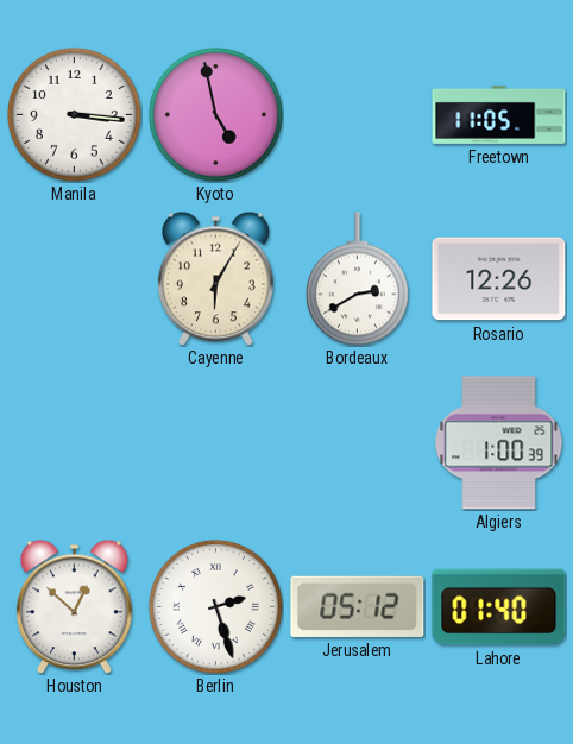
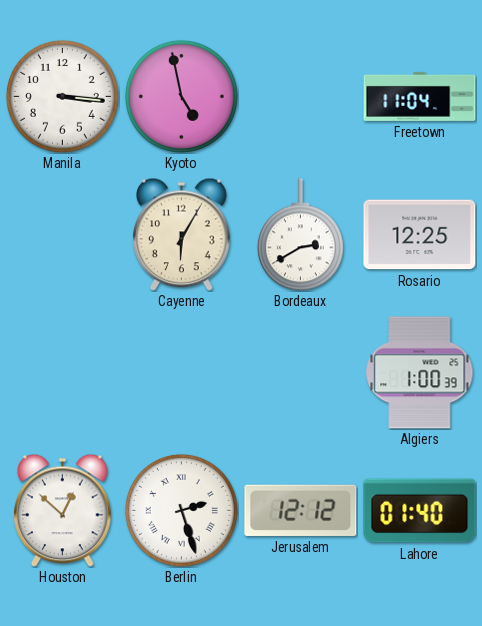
Freetown: 11:05 -> 11:04
Rosario: 12:26 -> 12:25
Jerusalem: 05:12 -> 12:12
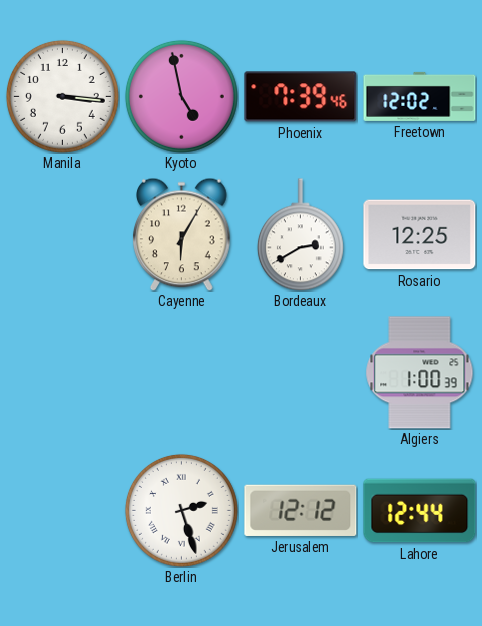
Phoenix: none -> 7:39
Freetown: 11:04 -> 12:02
Houston: 12:52 -> none
Lahore: 01:40 -> 12:44
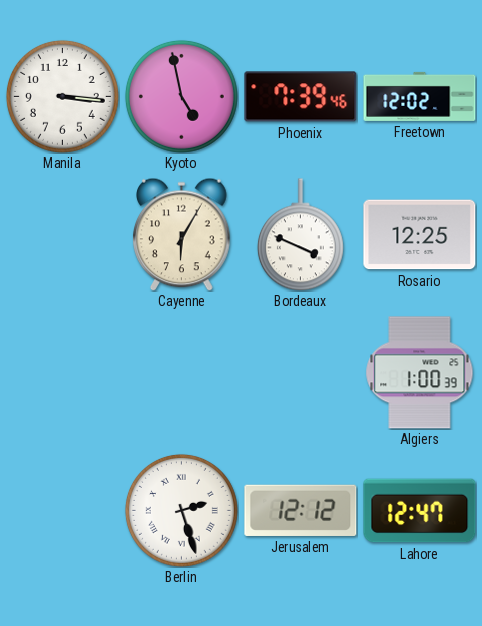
Bordeaux: 2:40 -> 3:49
Lahore: 12:44 -> 12:47
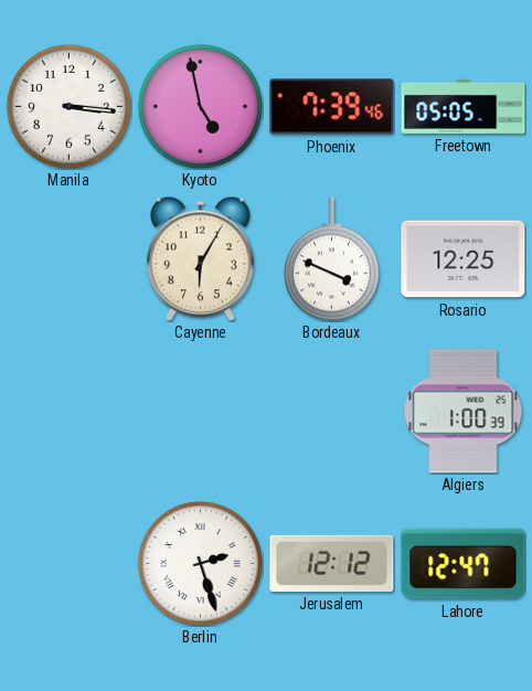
Freetown: 12:02 -> 05:05
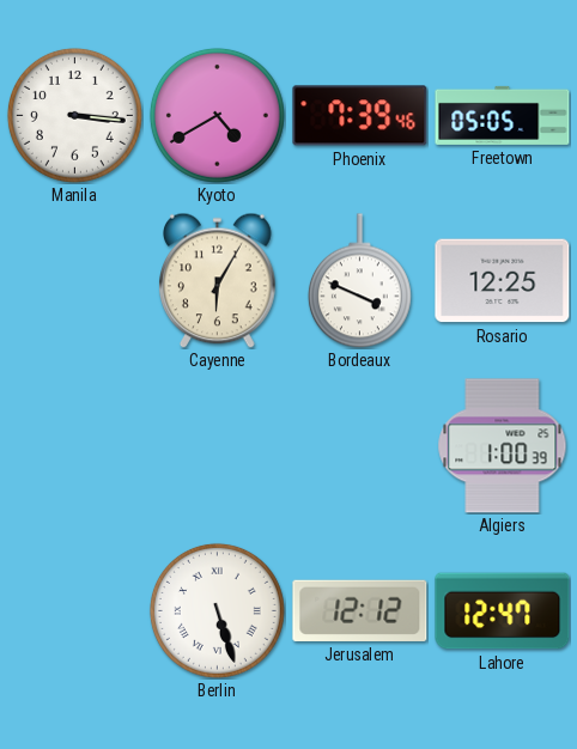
Kyoto: 4:58 -> 4:40
Berlin: 2:27 -> 5:27
